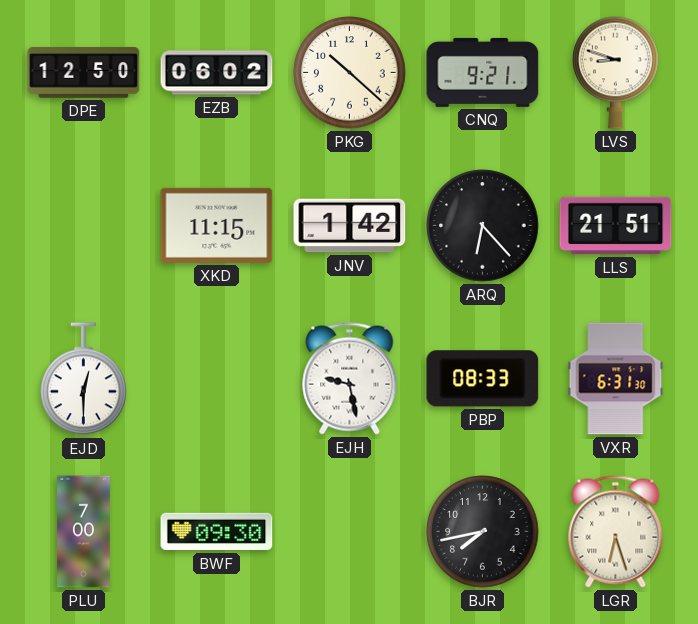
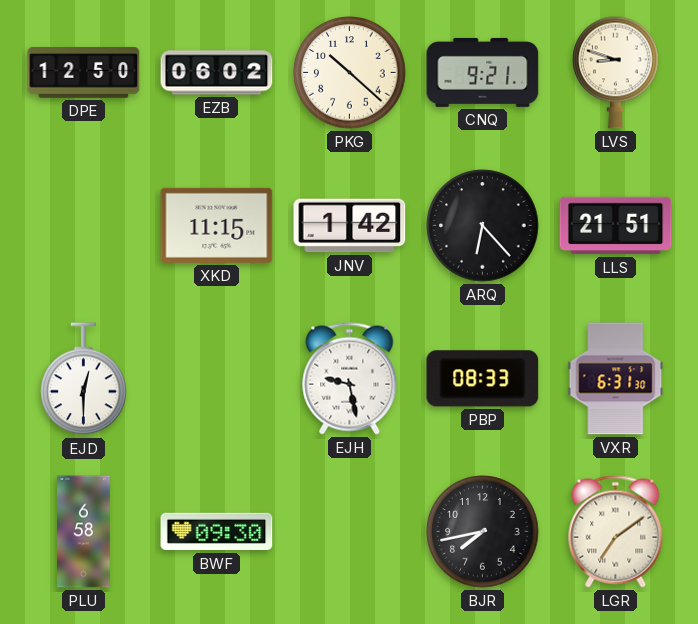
PLU: 7:00 -> 6:58
LGR: 6:27 -> 7:09
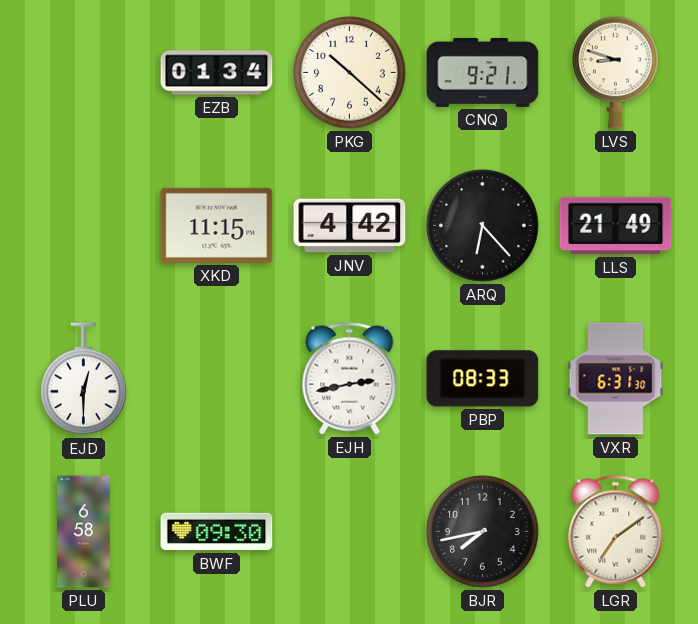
DPE: 12:50 -> none
EZB: 06:02 -> 01:34
JNV: 1:42 -> 4:42
LLS: 21:51 -> 21:49
EJH: 9:28 -> 2:43
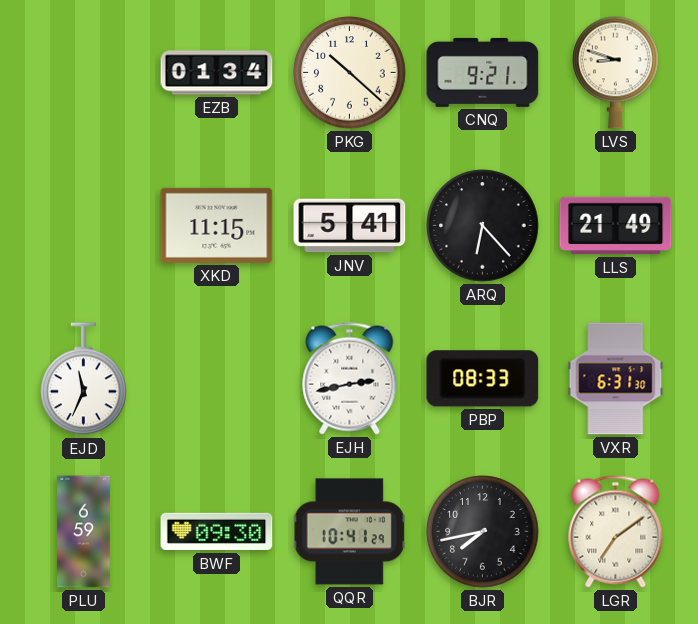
JNV: 4:42 -> 5:41
EJD: 12:30 -> 11:34
PLU: 6:58 -> 6:59
QQR: none -> 10:41
